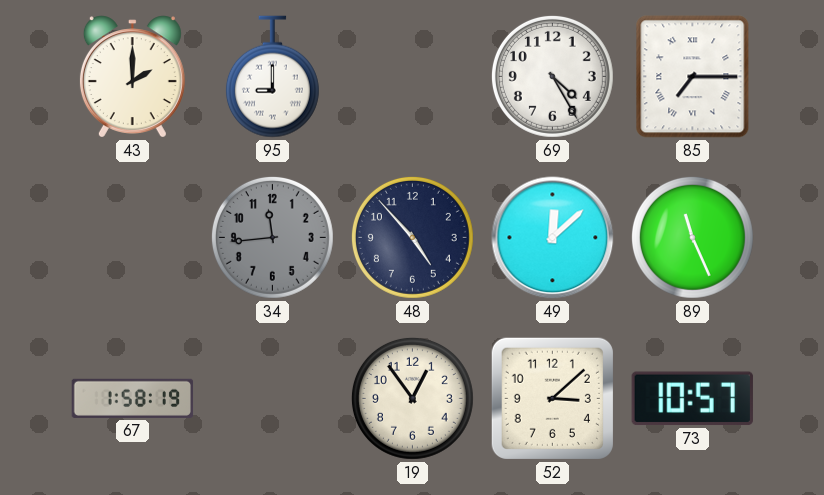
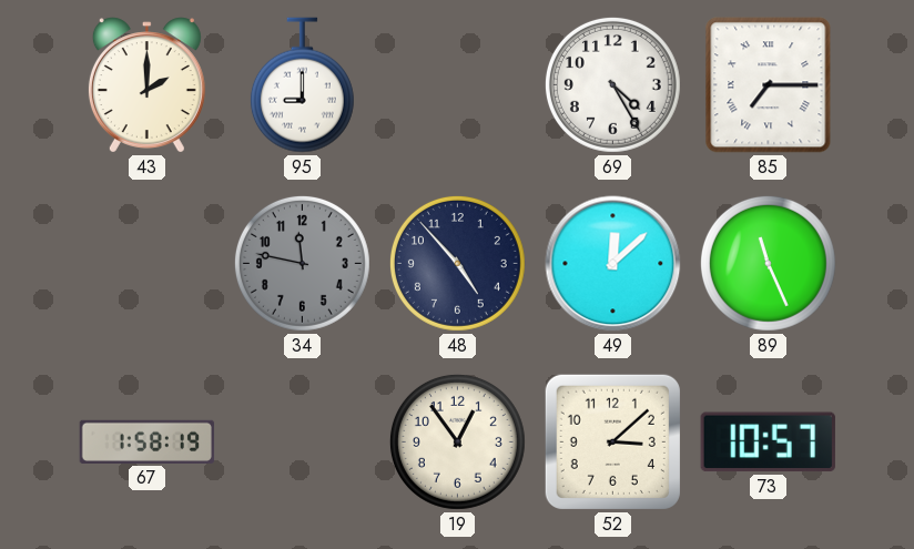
34: 11:44 -> 11:47
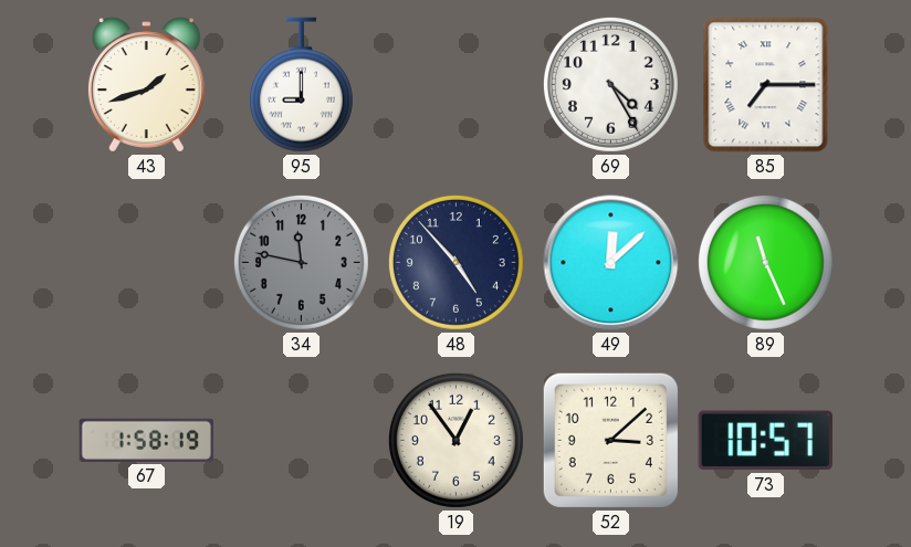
43: 2:00 -> 1:42
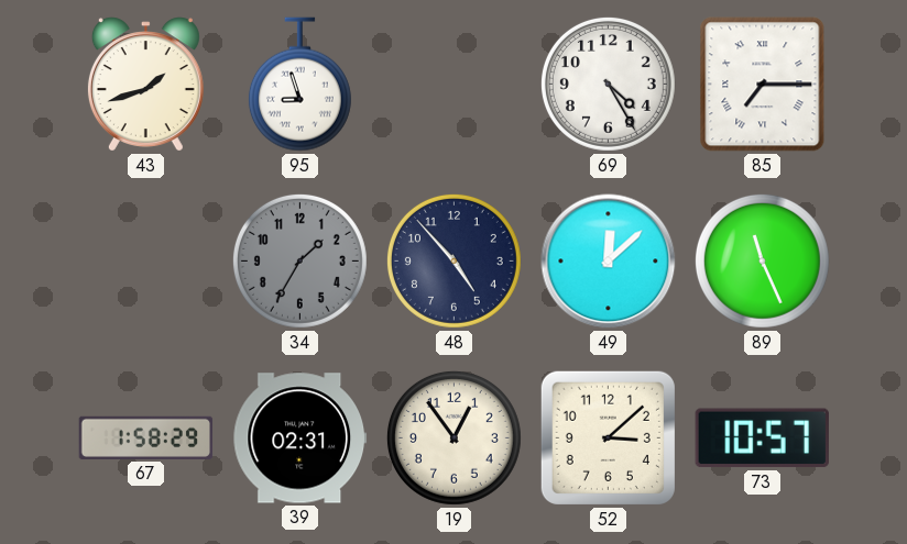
95: 9:00 -> 8:57
34: 11:47 -> 1:35
67: 1:58:19 -> 1:58:29
39: none -> 02:31
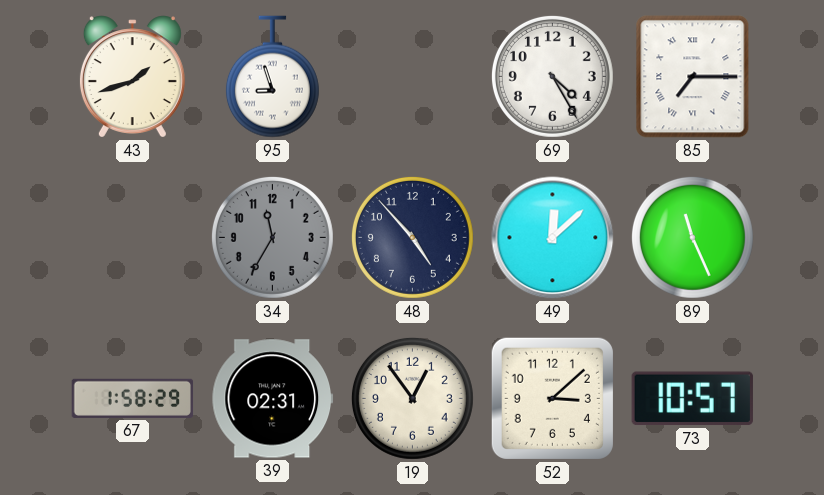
34: 1:35 -> 11:35
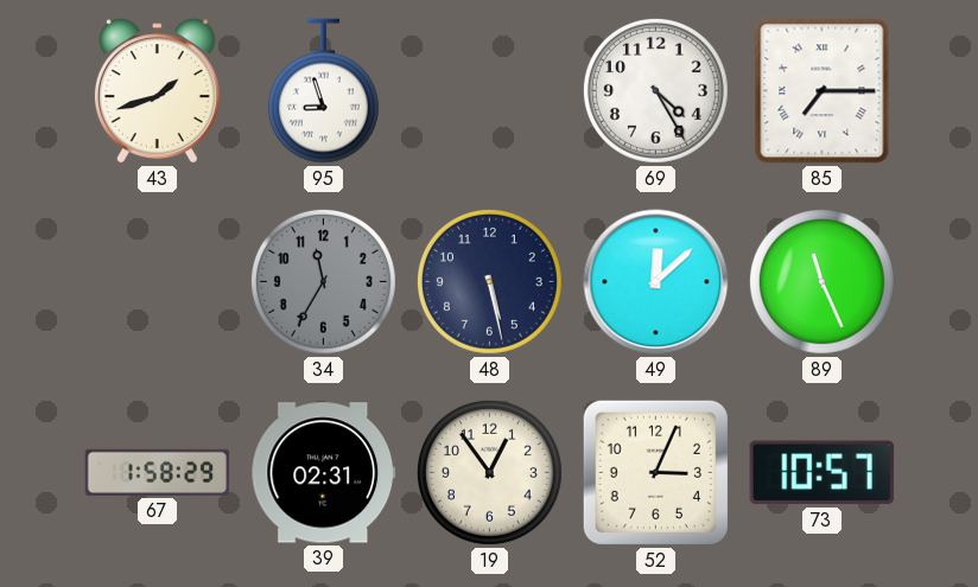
48: 4:53 -> 5:28
52: 3:08 -> 3:04
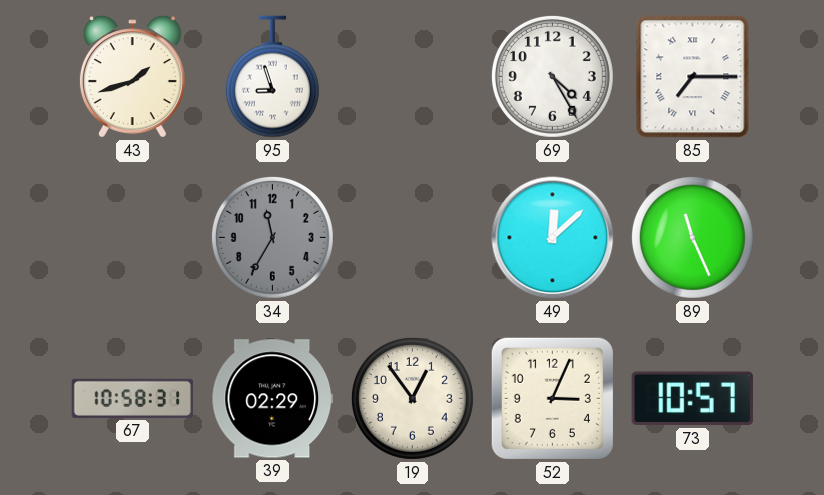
48: 5:28 -> none
67: 1:58 -> 10:58
39: 02:31 -> 02:29
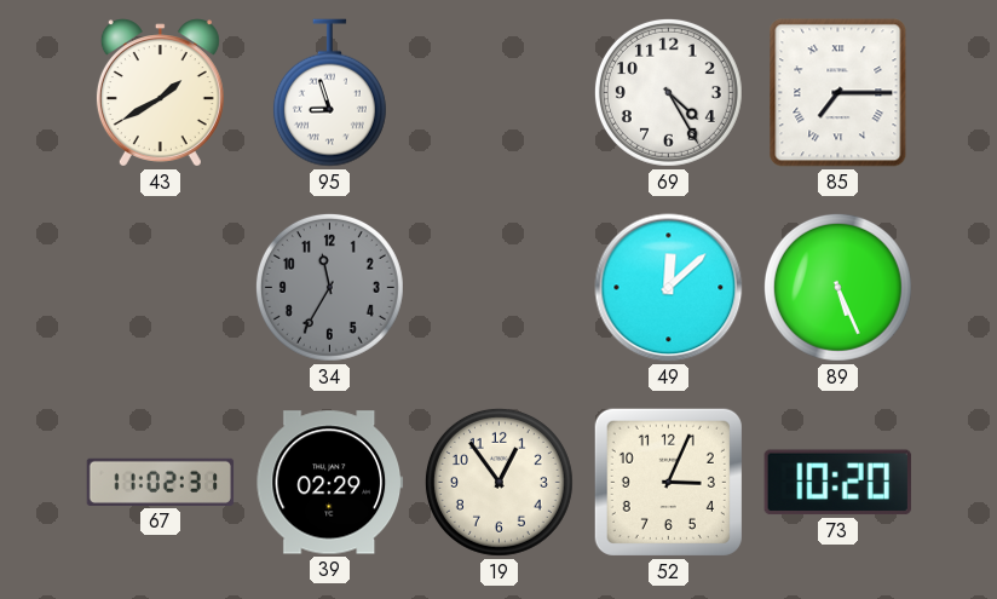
43: 1:42 -> 1:40
89: 11:26 -> 5:26
67: 10:58 -> 11:02
73: 10:57 -> 10:20
